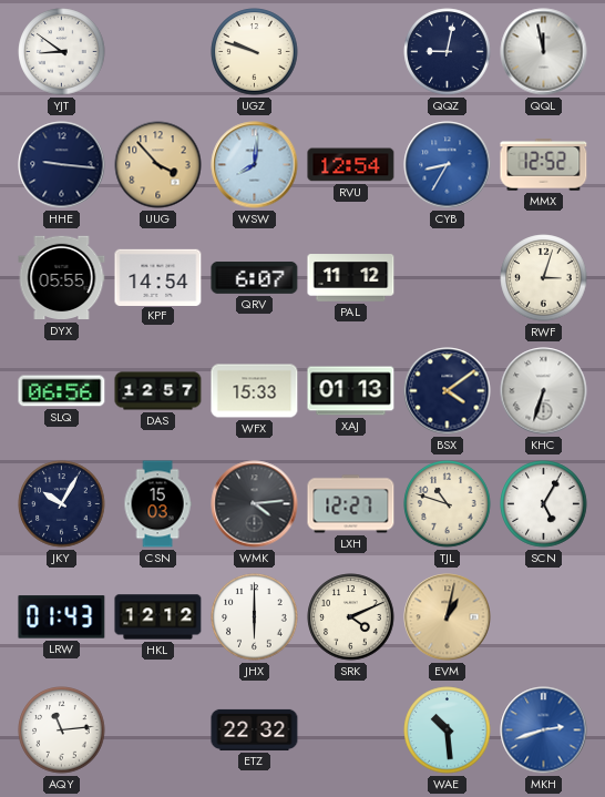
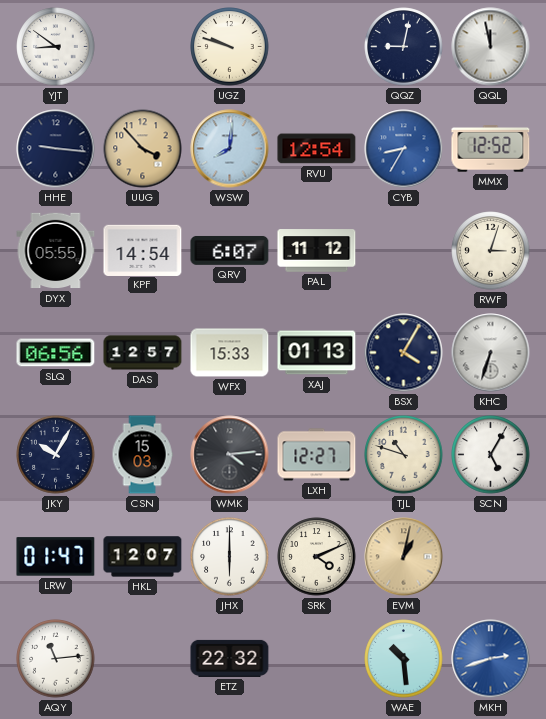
BSX: 4:09 -> 4:05
LRW: 01:43 -> 01:47
HKL: 12:12 -> 12:07
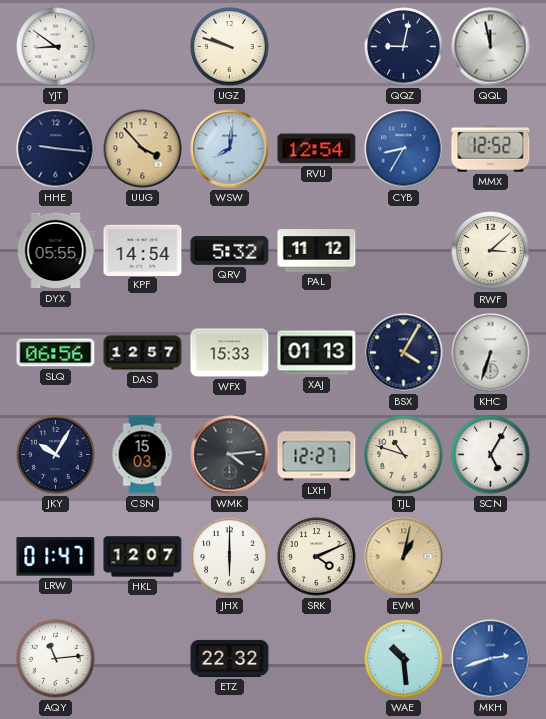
QRV: 6:07 -> 5:32
RWF: 3:03 -> 3:08
